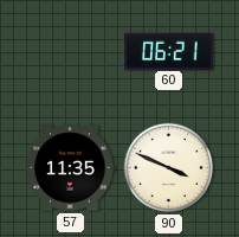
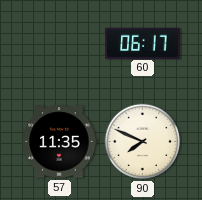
60: 06:21 -> 06:17
90: 3:49 -> 7:49
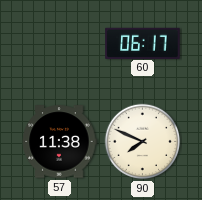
57: 11:35 -> 11:38
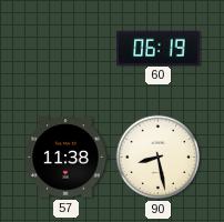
60: 06:17 -> 06:19
90: 7:49 -> 8:28
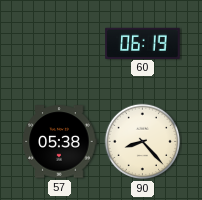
57: 11:38 -> 05:38
90: 8:28 -> 8:23
